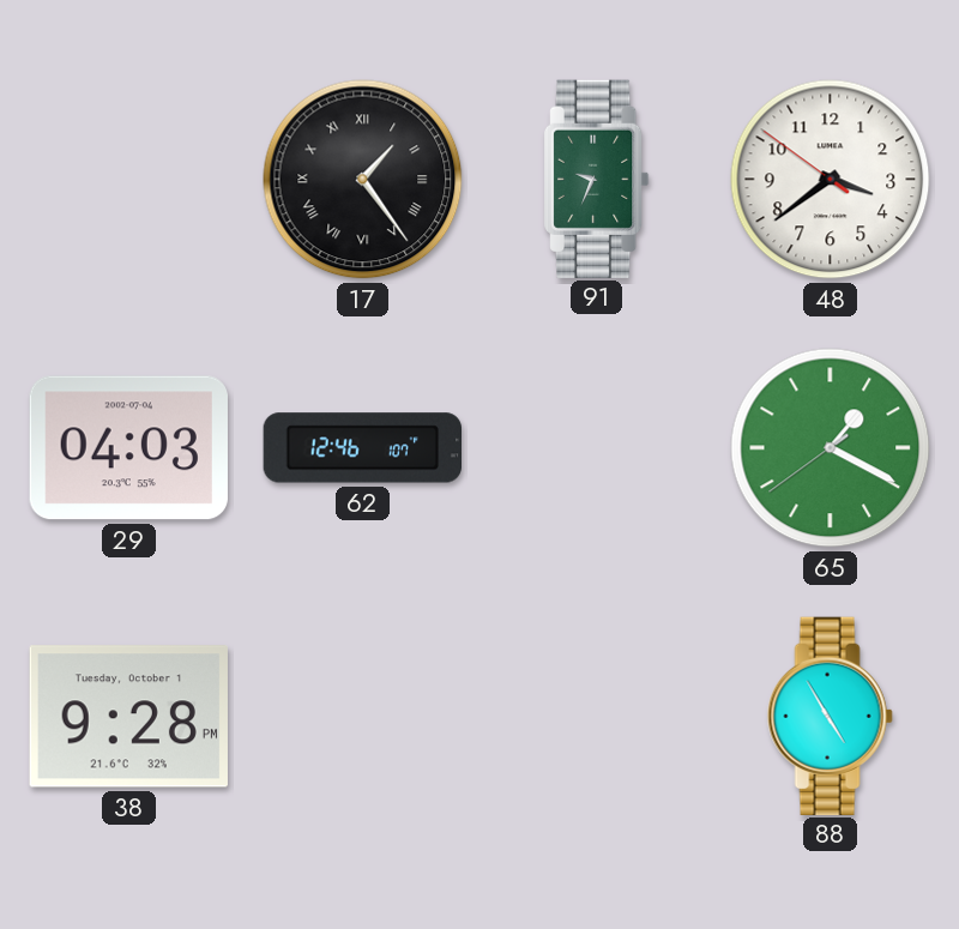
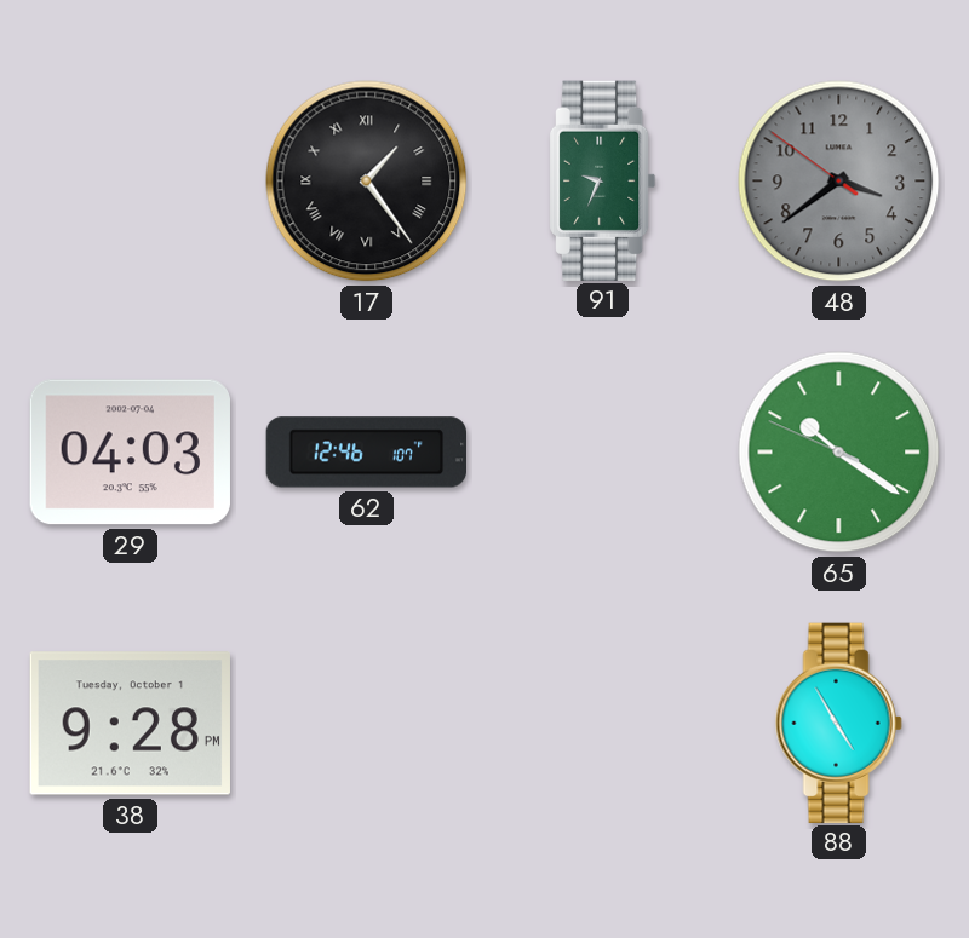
48 dial: white -> grey
65: 1:19 -> 10:20
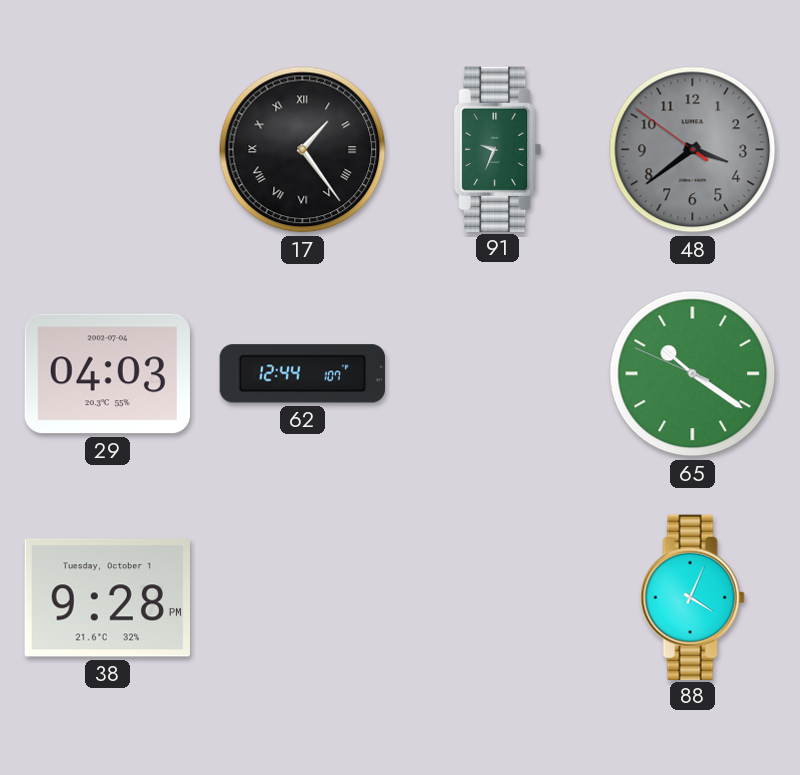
62: 12:46 -> 12:44
88: 4:55 -> 4:04
